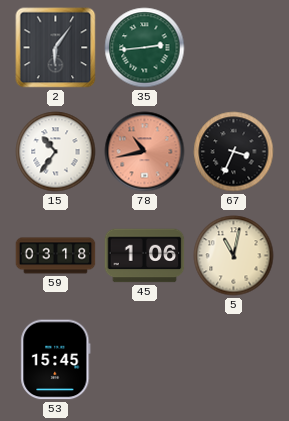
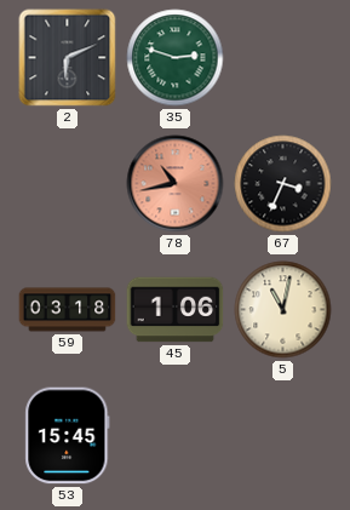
2: 6:06 -> 6:11
35: 2:44 -> 2:48
15: 10:36 -> none
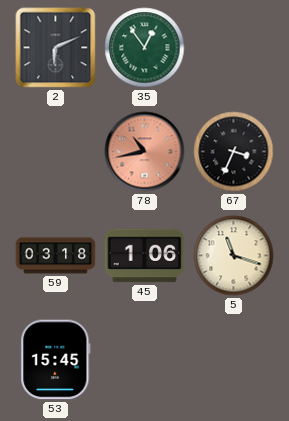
35: 2:48 -> 12:54
5: 11:02 -> 11:18
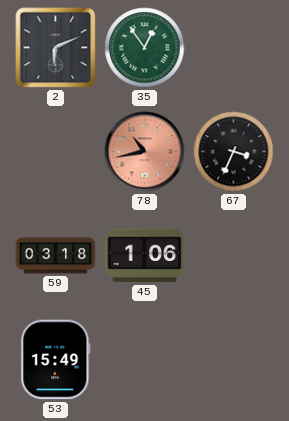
5: 11:18 -> none
53: 15:45 -> 15:49
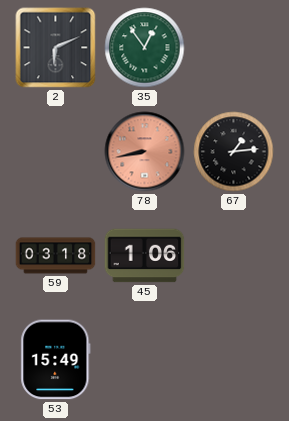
78: 10:43 -> 8:43
67: 3:34 -> 1:14
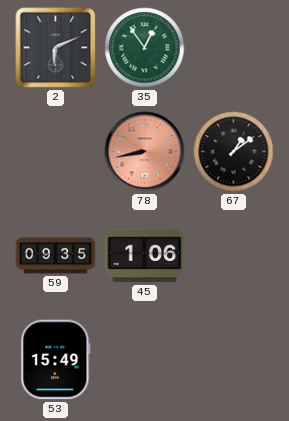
67: 1:14 -> 1:09
59: 03:18 -> 09:35
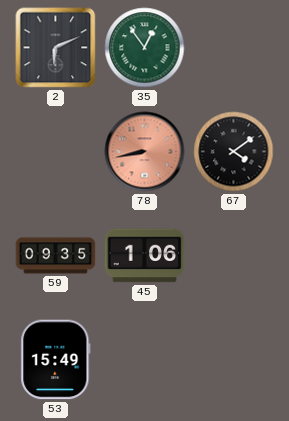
67: 1:09 -> 4:09
